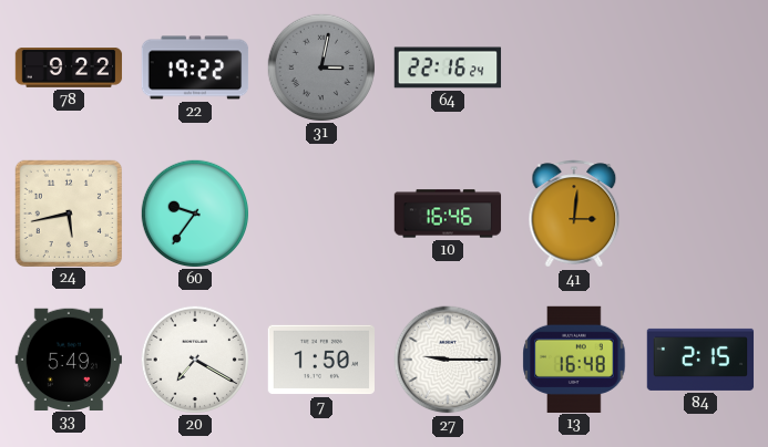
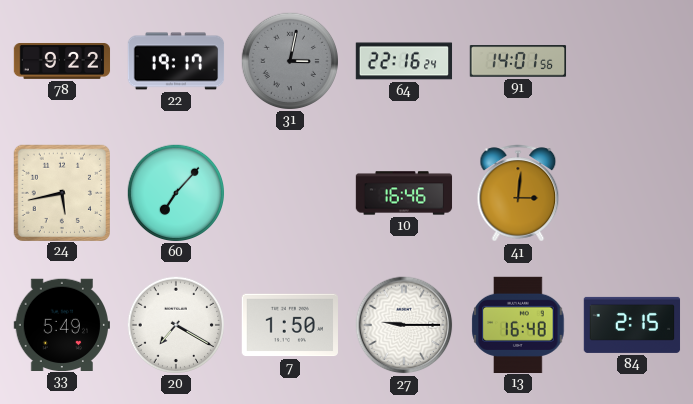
22: 19:22 -> 19:17
91: none -> 14:01
60: 9:36 -> 7:07
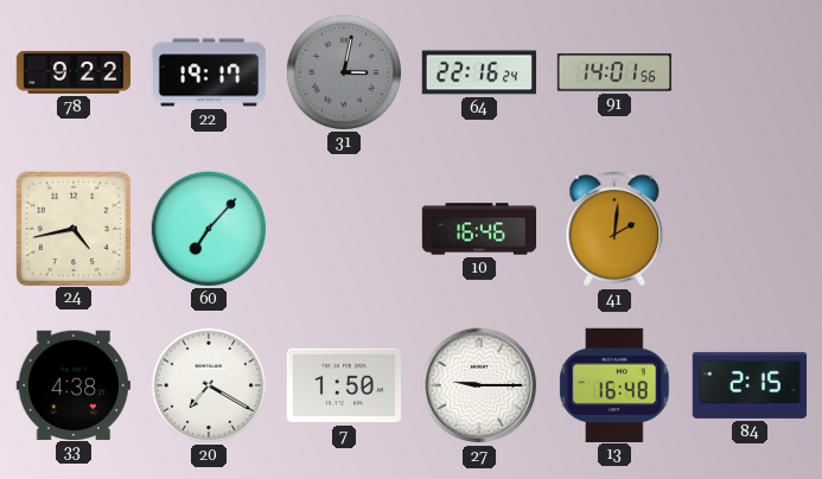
24: 5:43 -> 4:43
41: 3:01 -> 2:01
33: 5:49 -> 4:38
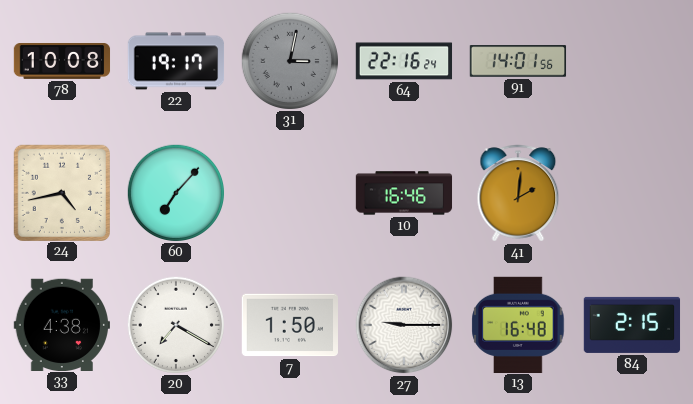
78: 9:22 -> 10:08
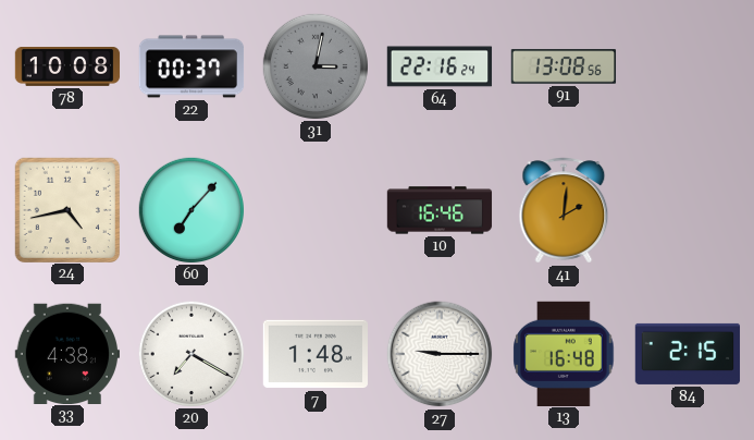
22: 19:17 -> 00:37
91: 14:01 -> 13:08
7: 1:50 -> 1:48
